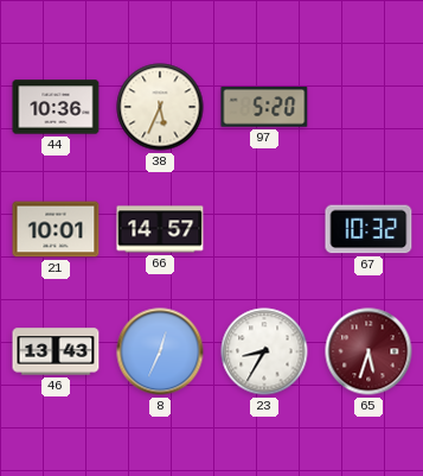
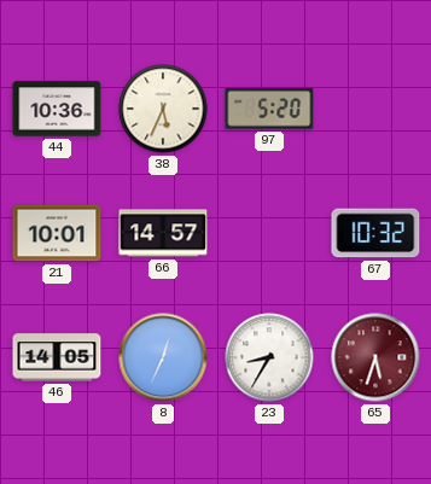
46: 13:43 -> 14:05
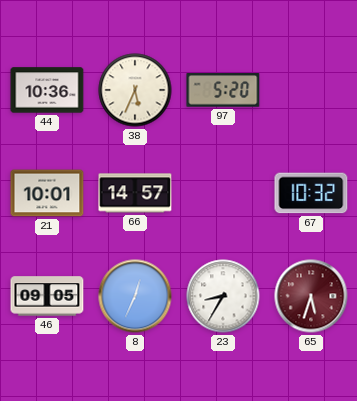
46: 14:05 -> 09:05
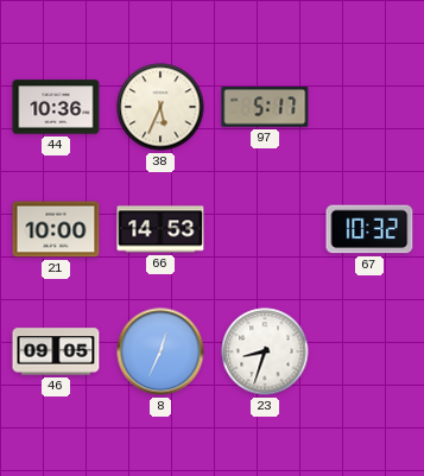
97: 5:20 -> 5:17
21: 10:01 -> 10:00
66: 14:57 -> 14:53
23: 8:35 -> 8:33
65: 5:33 -> none
